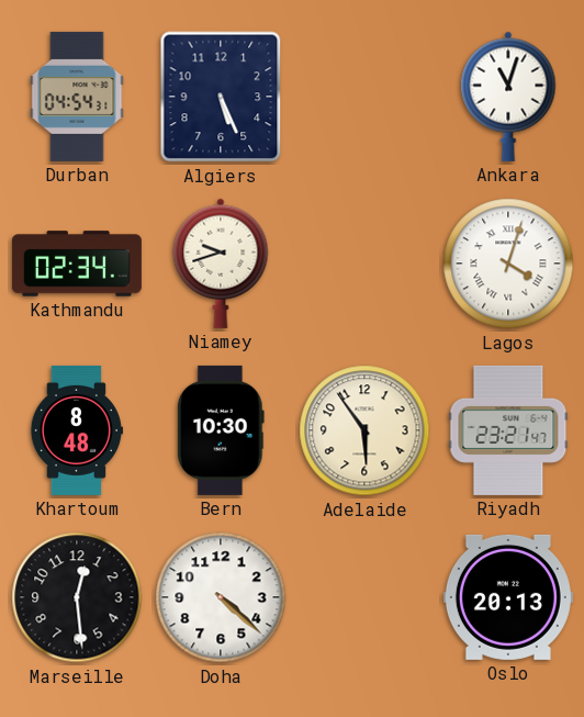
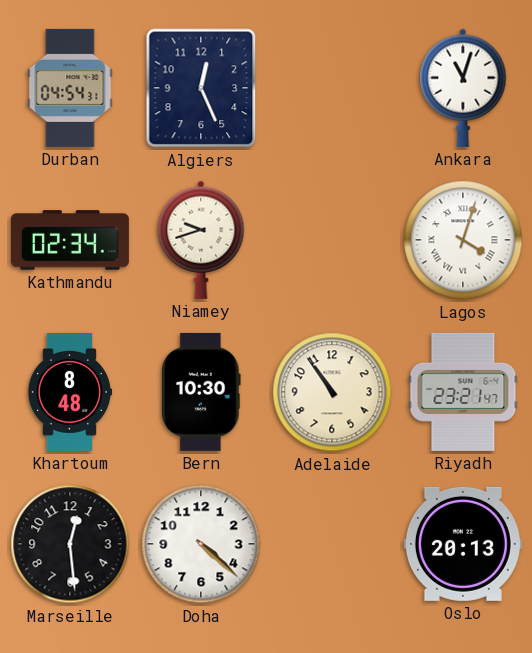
Algiers: 5:26 -> 12:26
Adelaide: 5:54 -> 10:54
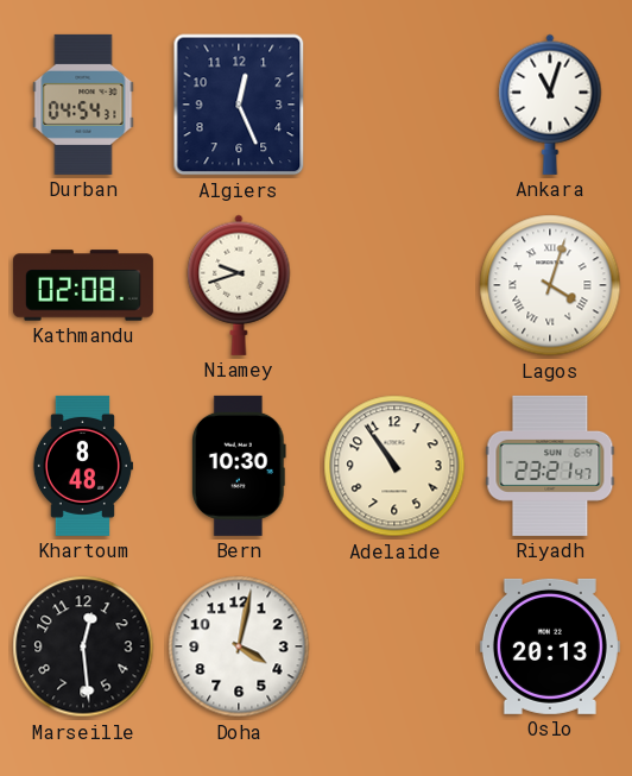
Kathmandu: 02:34 -> 02:08
Doha: 4:22 -> 4:02
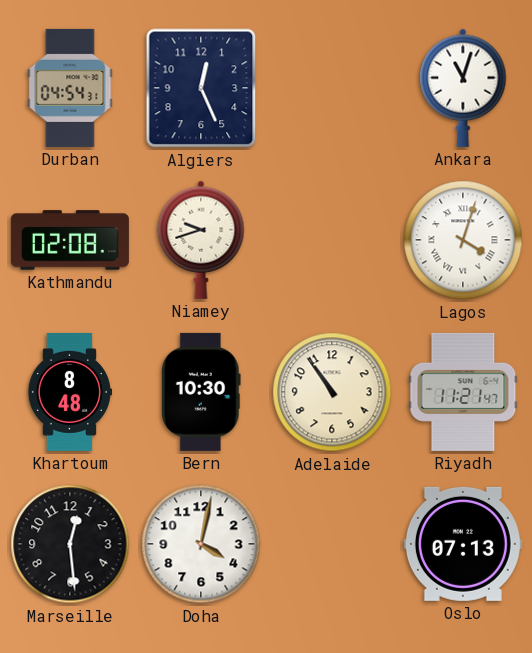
Riyadh: 23:21 -> 11:21
Oslo: 20:13 -> 07:13
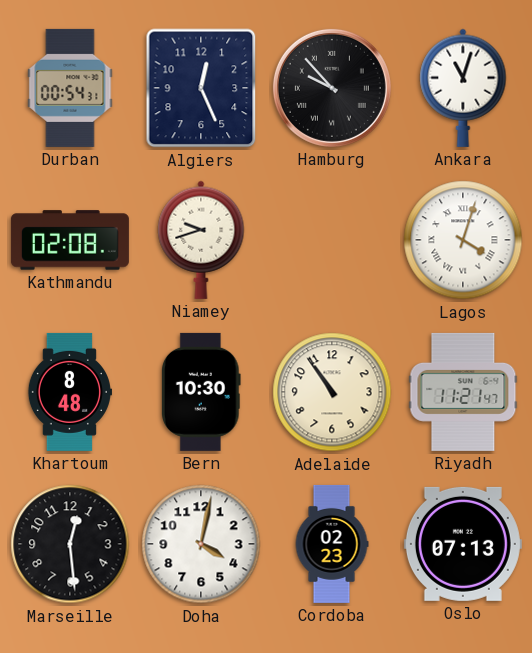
Durban: 04:54 -> 00:54
Hamburg: none -> 9:53
Cordoba: none -> 02:23
